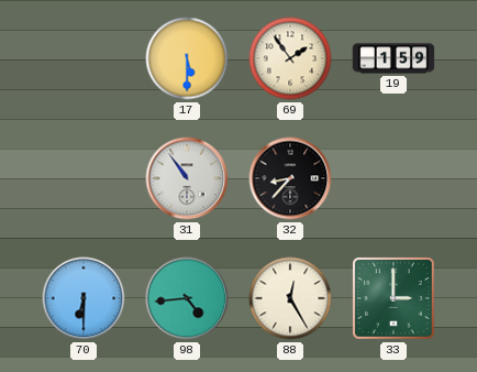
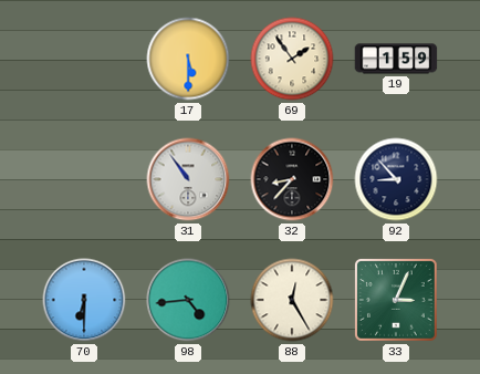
92: none -> 8:53
33: 3:00 -> 3:04
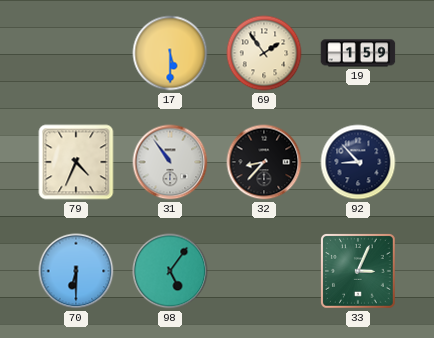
79: none -> 4:34
98: 4:44 -> 5:06
88: 12:25 -> none
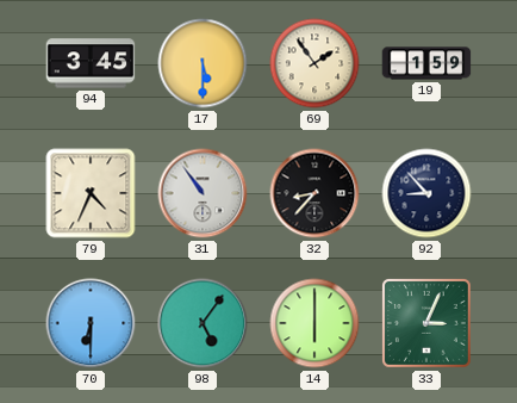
94: none -> 3:45
14: none -> 6:00
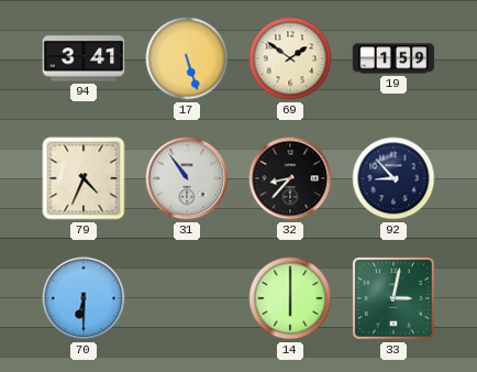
94: 3:45 -> 3:41
17: 5:30 -> 5:27
69: 1:54 -> 1:51
98: 5:06 -> none
33: 3:04 -> 3:02
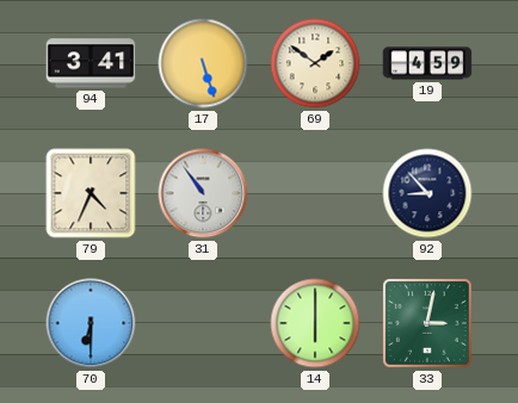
19: 1:59 -> 4:59
32: 8:37 -> none
